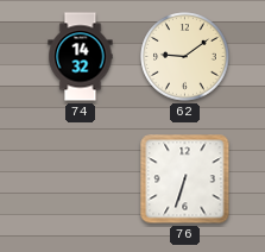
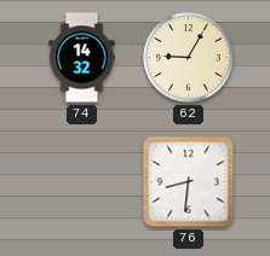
62: 9:09 -> 9:05
76: 6:33 -> 8:31
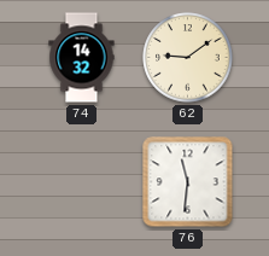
62: 9:05 -> 9:09
76: 8:31 -> 11:31
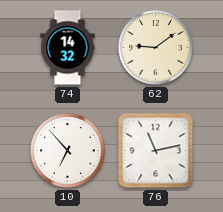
10: none -> 6:53
76: 11:31 -> 11:13
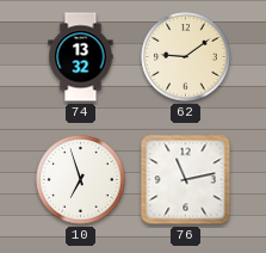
74: 14:32 -> 13:32
10: 6:53 -> 6:57
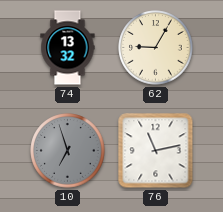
62: 9:09 -> 9:05
10 dial: white -> grey
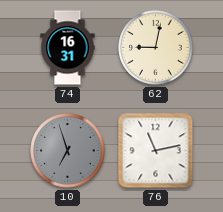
74: 13:32 -> 16:31
62: 9:05 -> 9:02
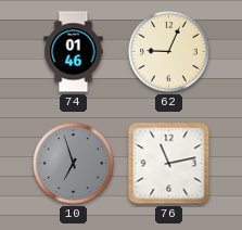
74: 16:31 -> 01:46
62: 9:02 -> 9:04
